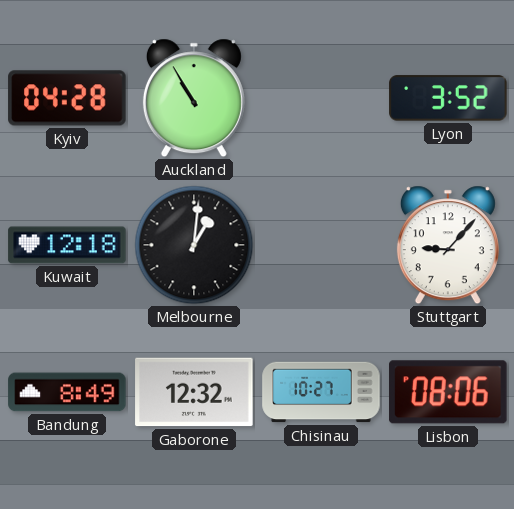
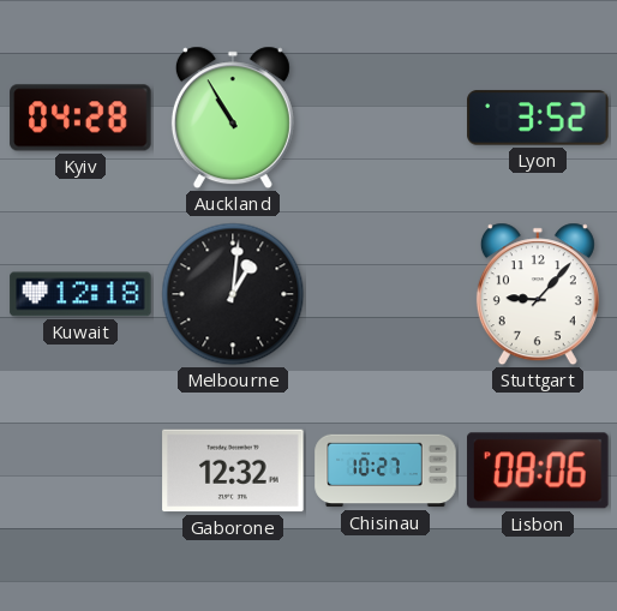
Bandung: 8:49 -> none
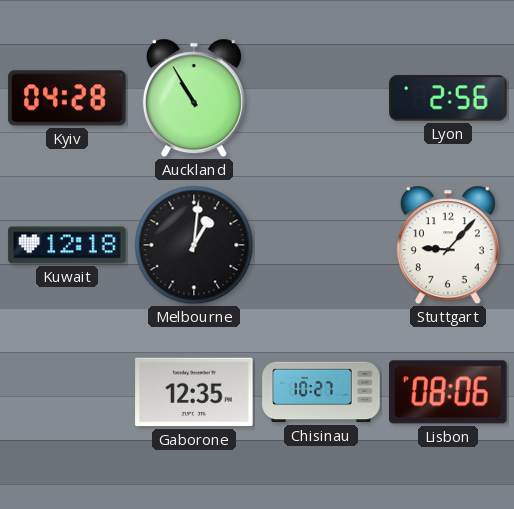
Lyon: 3:52 -> 2:56
Gaborone: 12:32 -> 12:35
